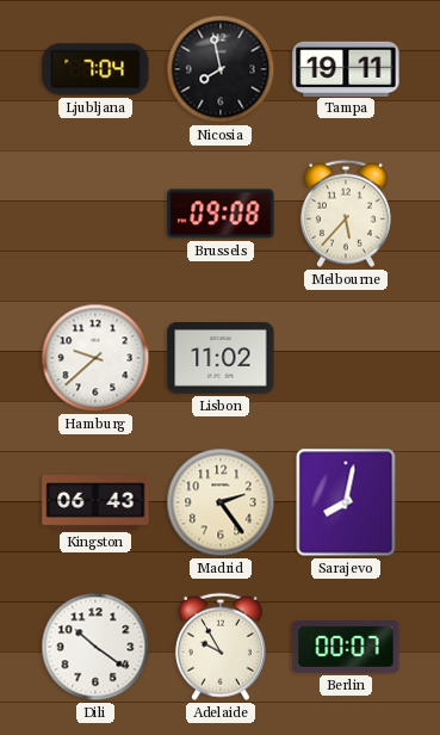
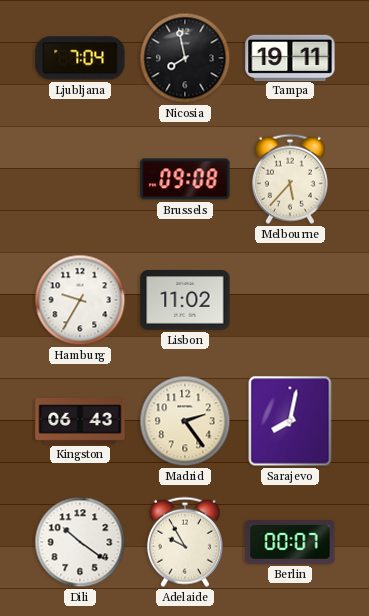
Hamburg: 9:38 -> 9:35
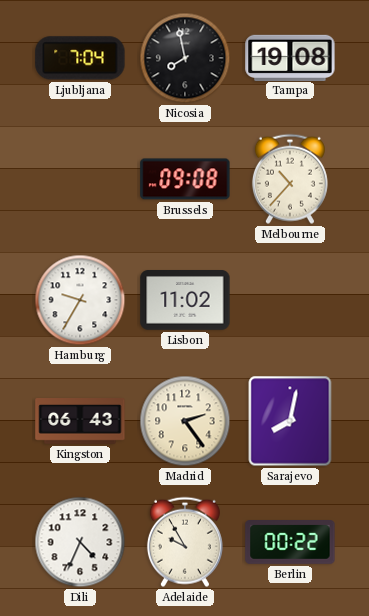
Tampa: 19:11 -> 19:08
Melbourne: 5:37 -> 10:37
Dili: 10:21 -> 4:34
Berlin: 00:07 -> 00:22
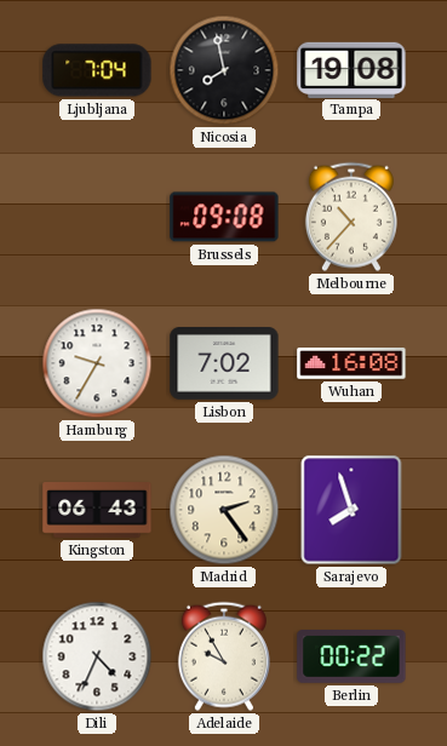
Lisbon: 11:02 -> 7:02
Wuhan: none -> 16:08
Sarajevo: 8:02 -> 7:57
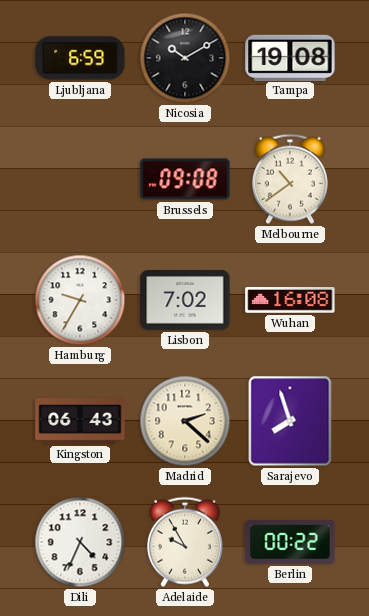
Ljubljana: 7:04 -> 6:59
Nicosia: 7:58 -> 10:10
Melbourne: 10:37 -> 10:39
Madrid: 2:24 -> 2:22
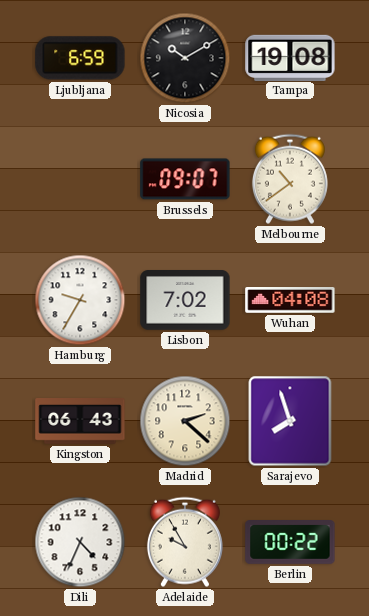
Brussels: 09:08 -> 09:07
Wuhan: 16:08 -> 04:08
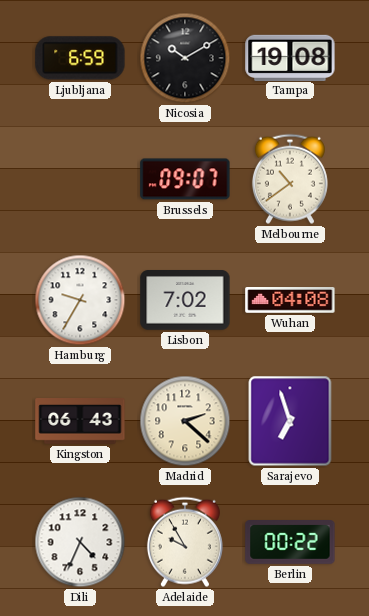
Sarajevo: 7:57 -> 6:57
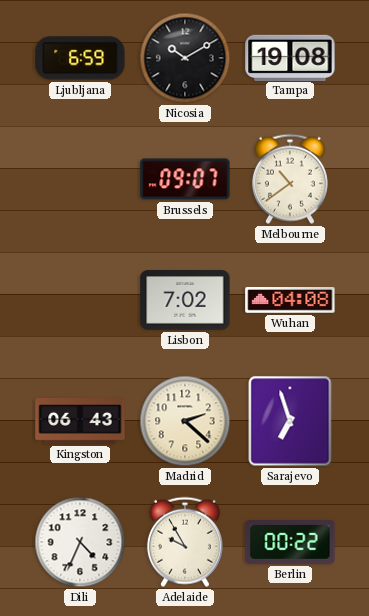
Hamburg: 9:35 -> none
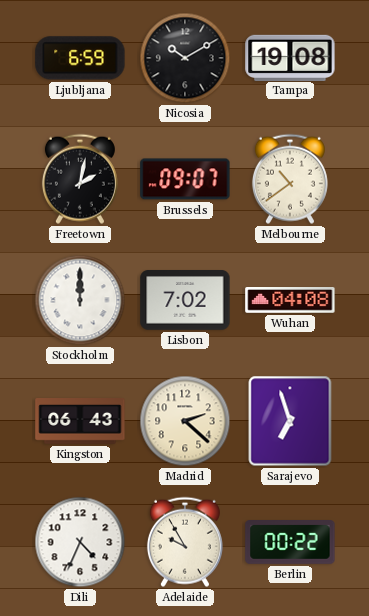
Freetown: none -> 2:02
Stockholm: none -> 12:00
